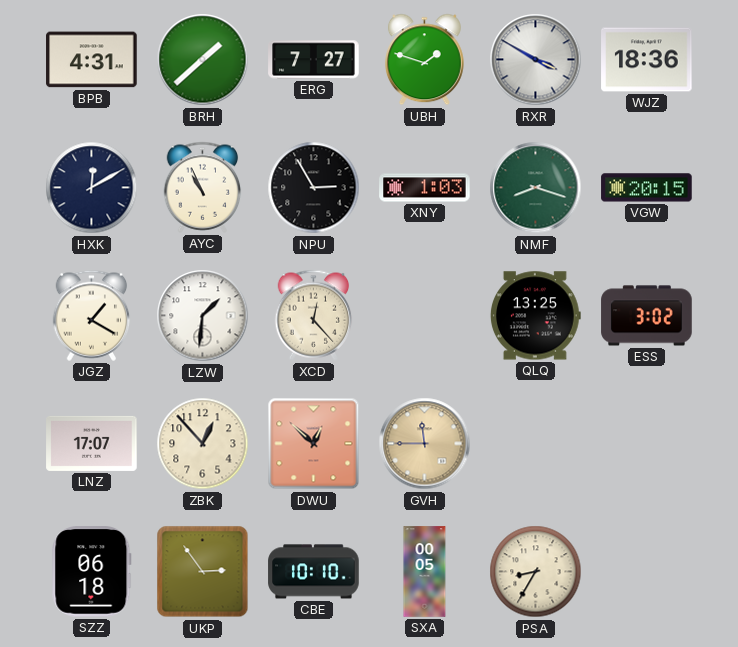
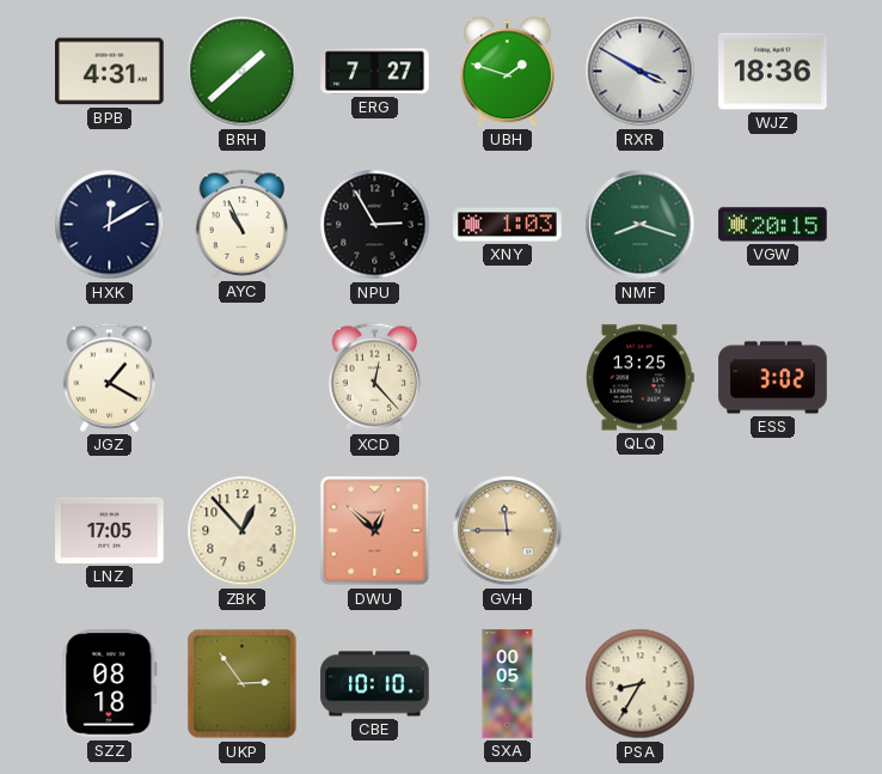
LZW: 1:31 -> none
LNZ: 17:07 -> 17:05
SZZ: 06:18 -> 08:18
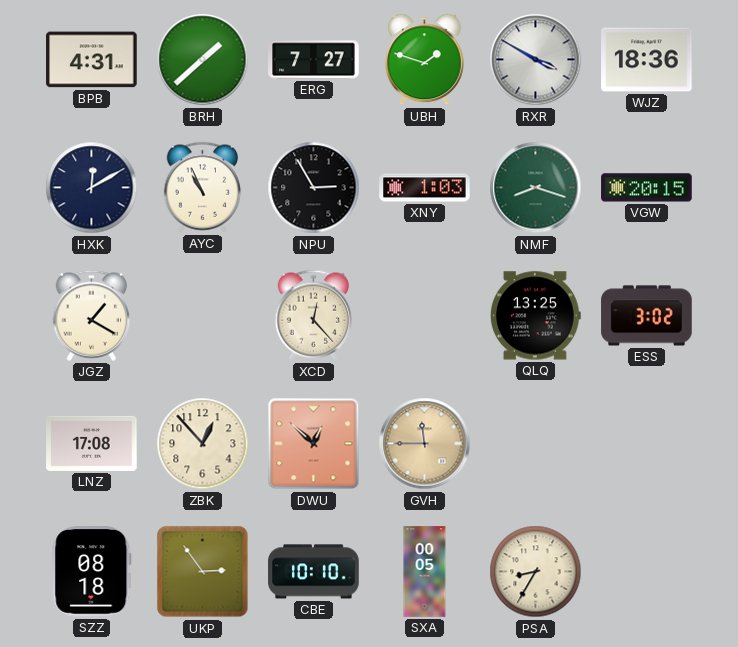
LNZ: 17:05 -> 17:08
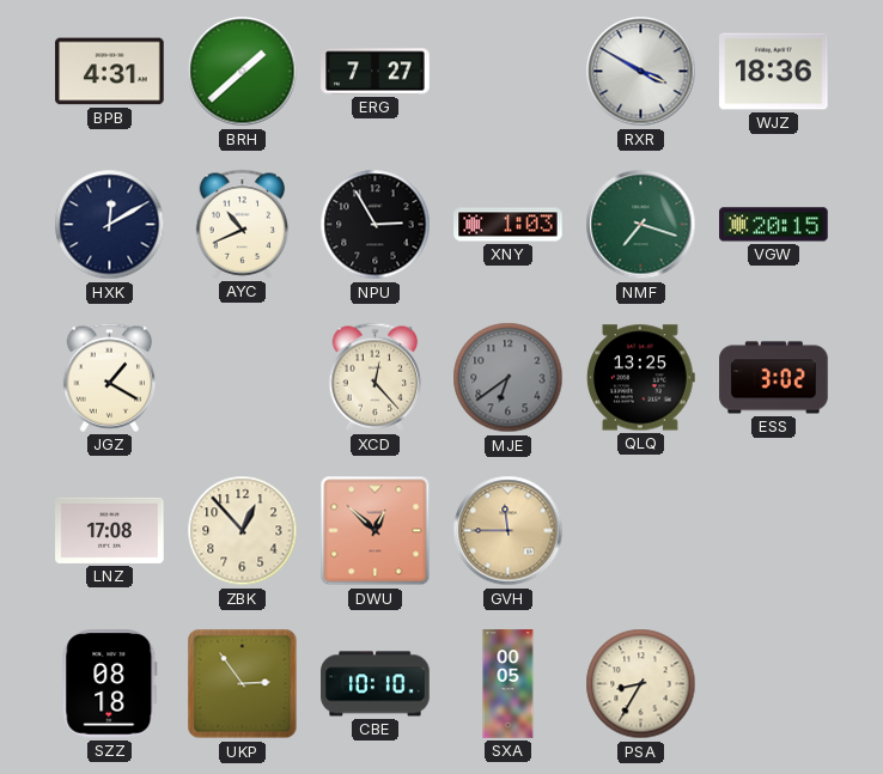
UBH: 1:48 -> none
AYC: 10:56 -> 10:41
NMF: 8:18 -> 7:18
MJE: none -> 6:39
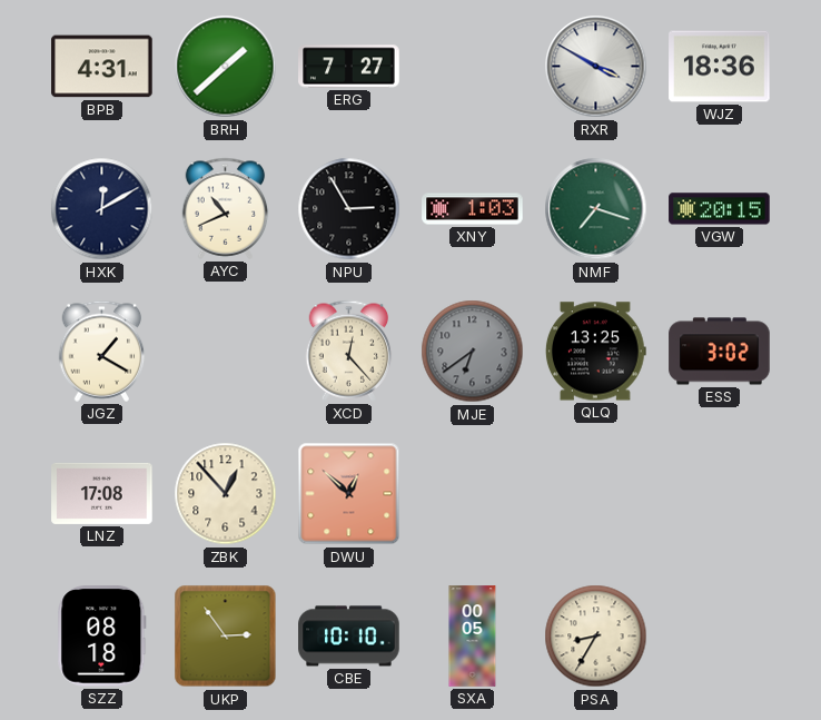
GVH: 11:45 -> none
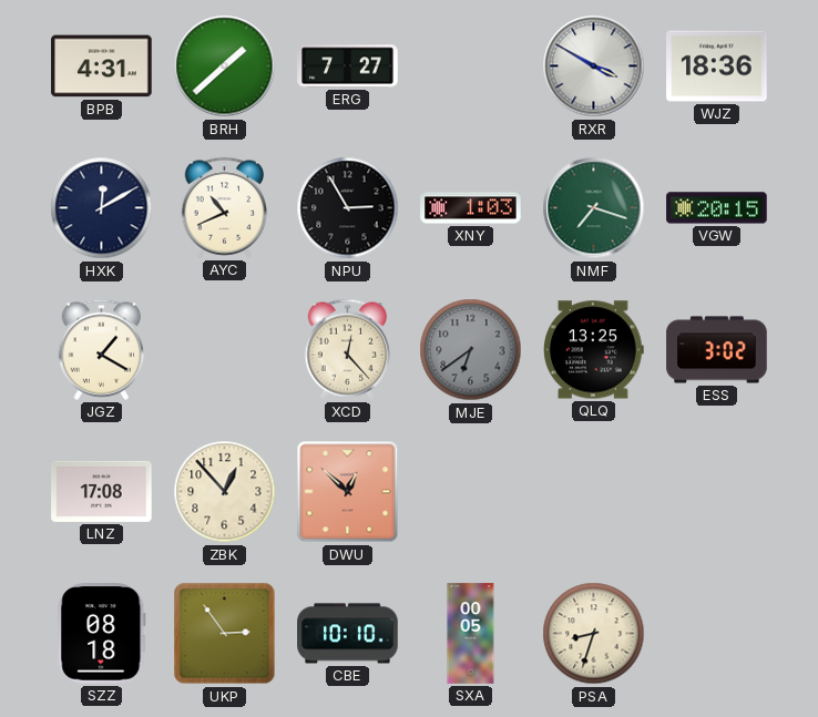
PSA: 8:35 -> 8:33
